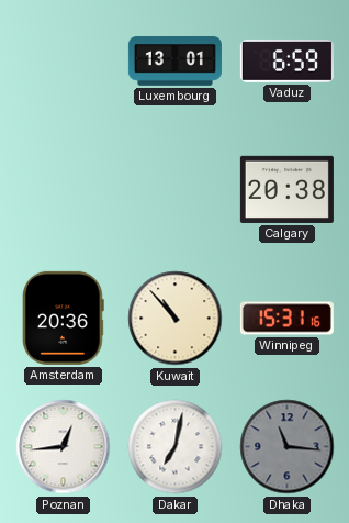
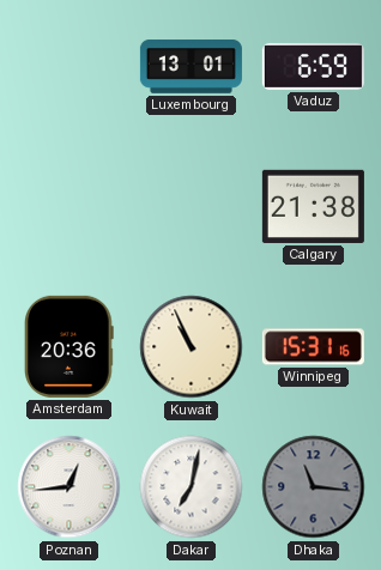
Calgary: 20:38 -> 21:38
Kuwait: 10:53 -> 10:56
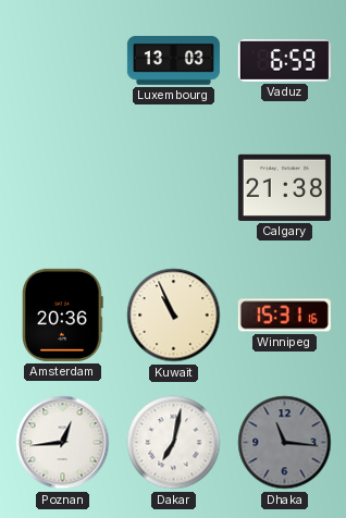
Luxembourg: 13:01 -> 13:03
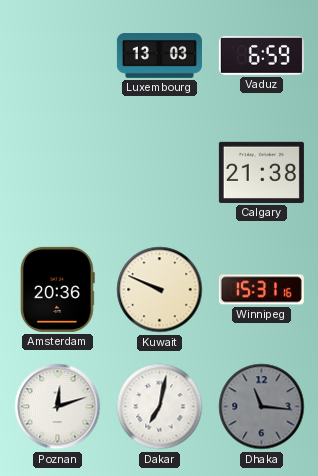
Kuwait: 10:56 -> 9:49
Poznan: 12:44 -> 12:12
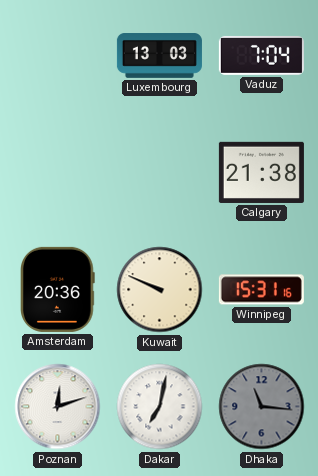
Vaduz: 6:59 -> 7:04
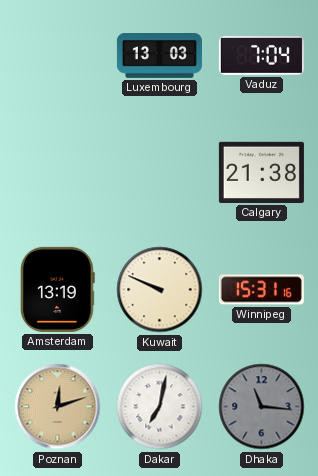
Amsterdam: 20:36 -> 13:19
Poznan dial: white -> champagne
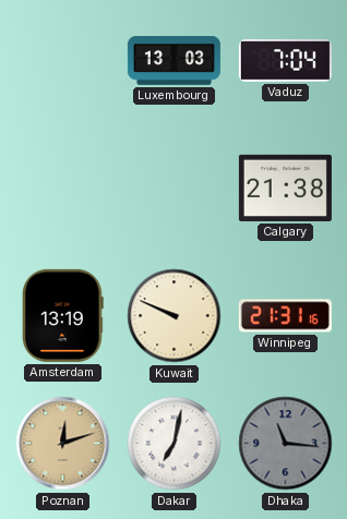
Winnipeg: 15:31 -> 21:31
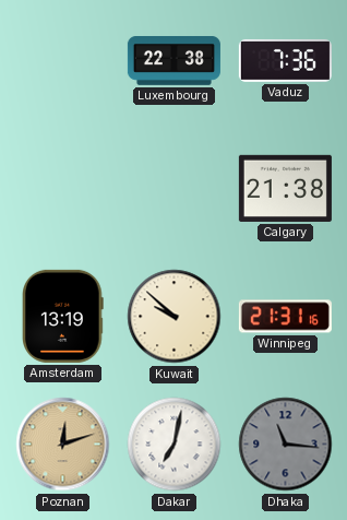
Luxembourg: 13:03 -> 22:38
Vaduz: 7:04 -> 7:36
Kuwait: 9:49 -> 9:52
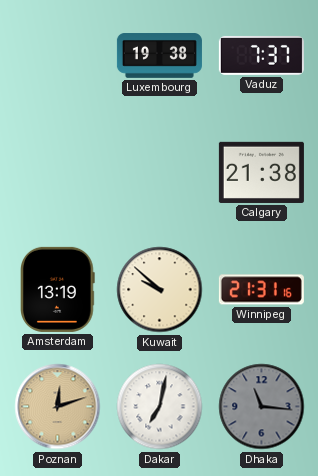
Luxembourg: 22:38 -> 19:38
Vaduz: 7:36 -> 7:37
